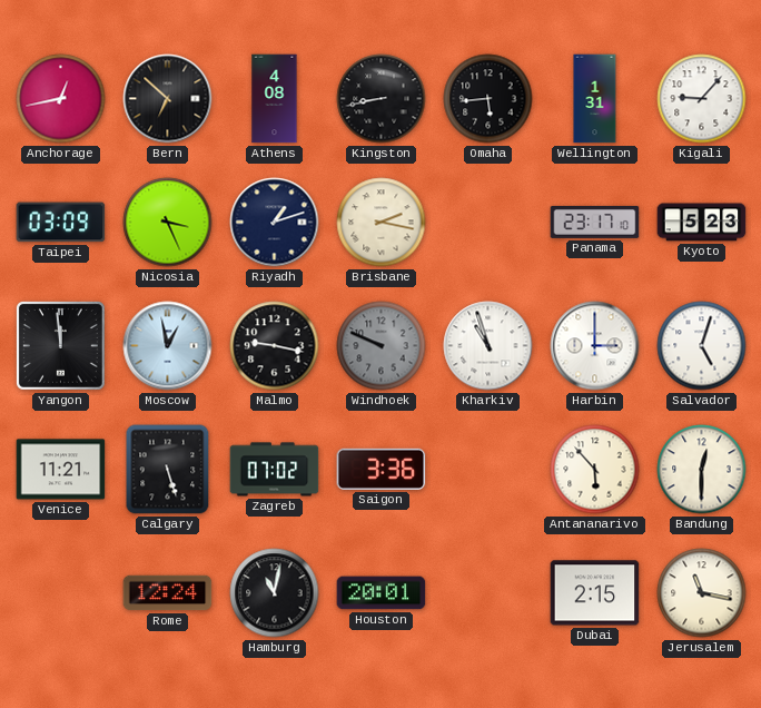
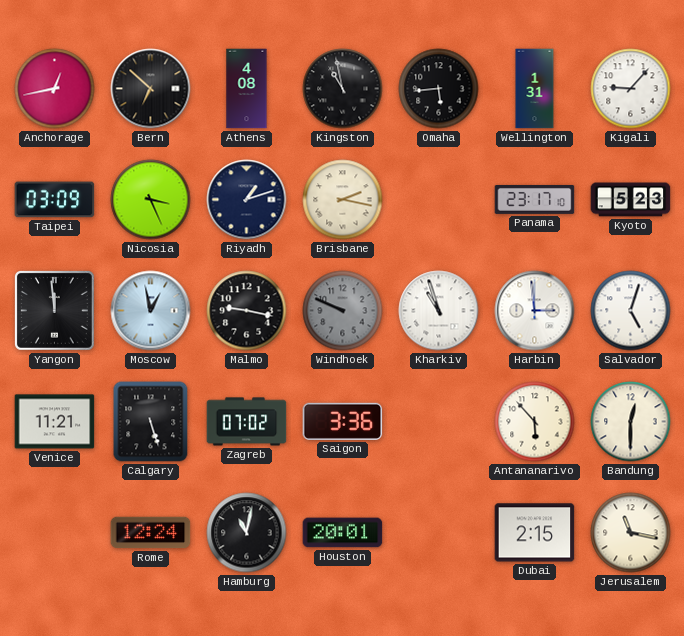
Kingston: 8:43 -> 10:58
Harbin: 3:00 -> 2:59
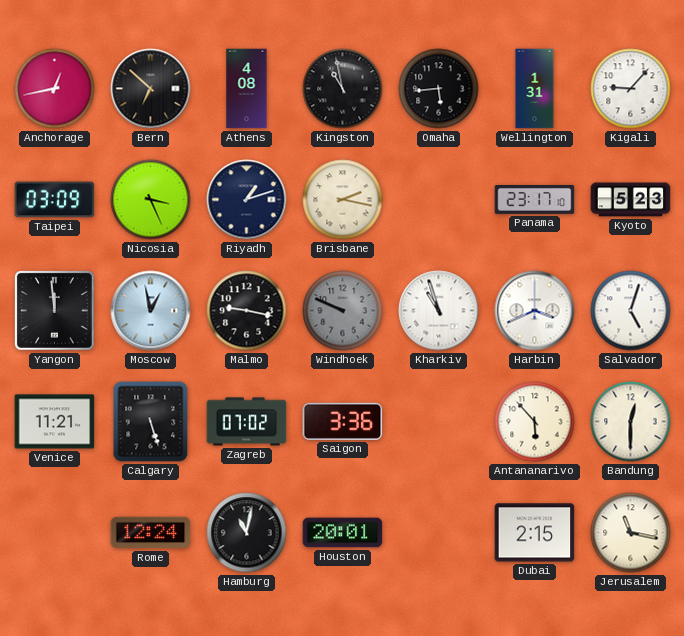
Harbin: 2:59 -> 3:41
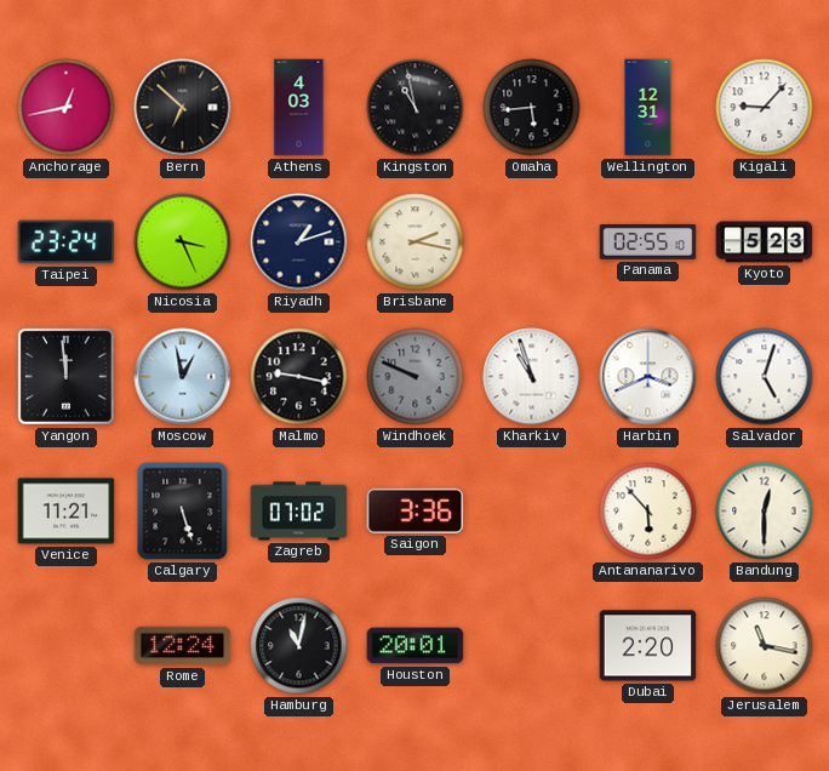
Athens: 4:08 -> 4:03
Wellington: 1:31 -> 12:31
Taipei: 03:09 -> 23:24
Panama: 23:17 -> 02:55
Dubai: 2:15 -> 2:20
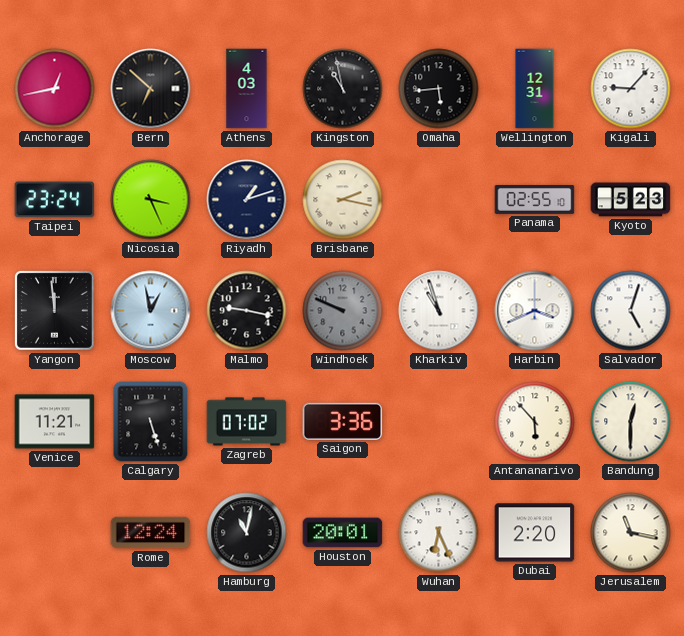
Wuhan: none -> 6:26
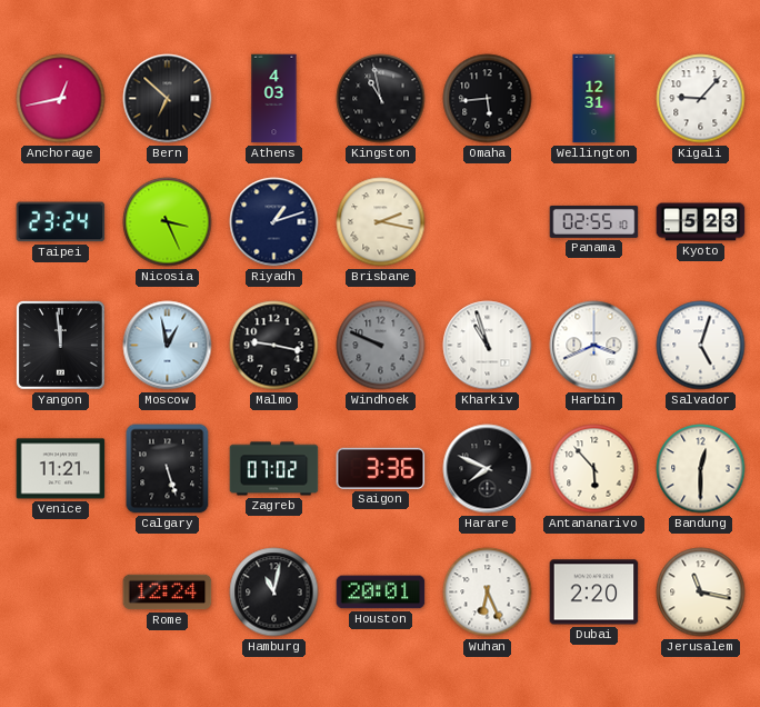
Harare: none -> 7:49
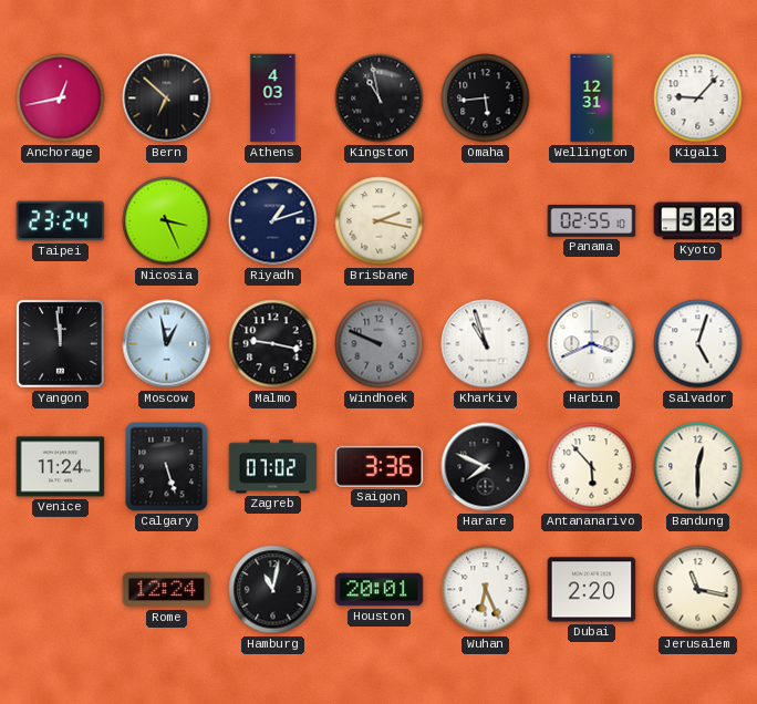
Venice: 11:21 -> 11:24
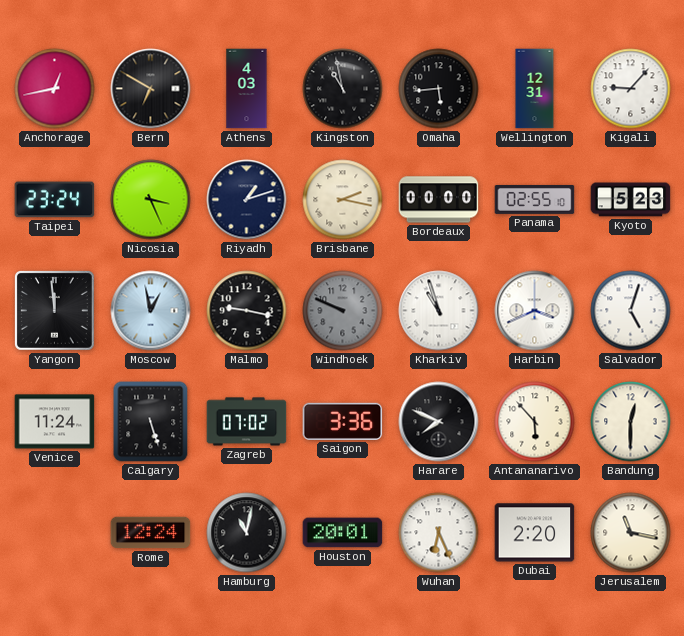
Bern: 6:52 -> 6:50
Bordeaux: none -> 00:00
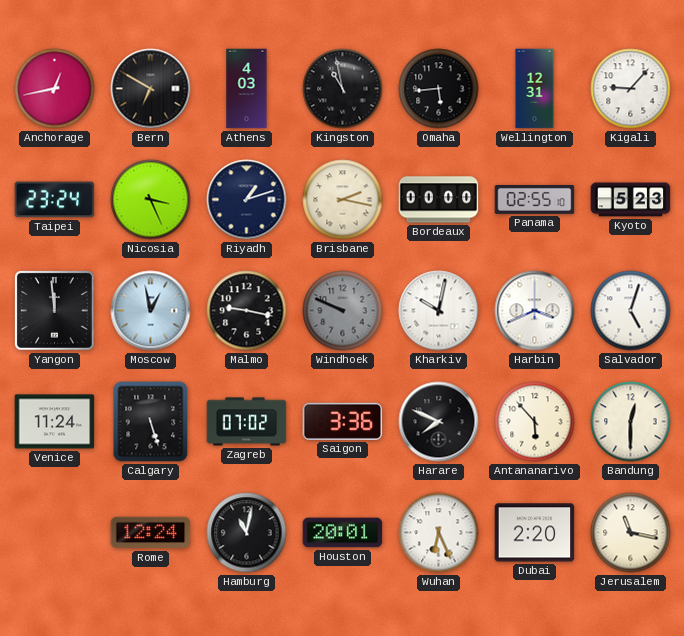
Kharkiv: 10:57 -> 10:02
